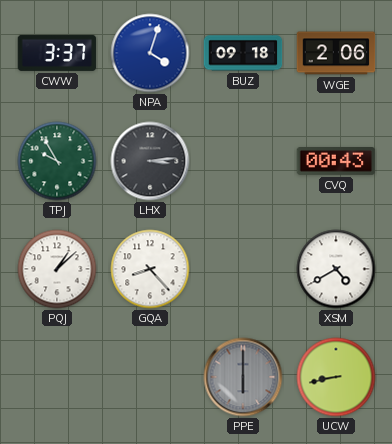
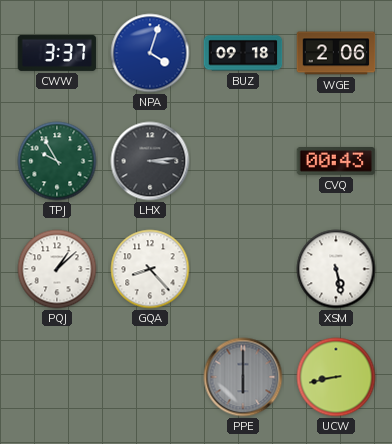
XSM: 4:40 -> 5:28
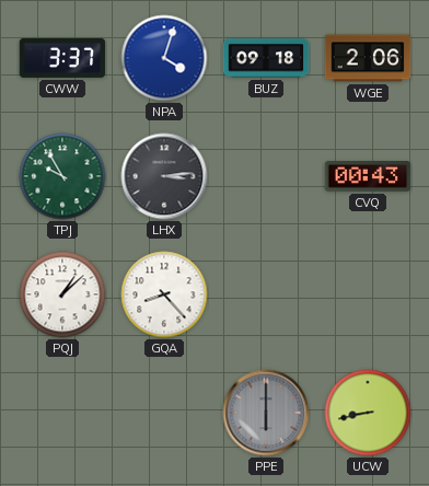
XSM: 5:28 -> none
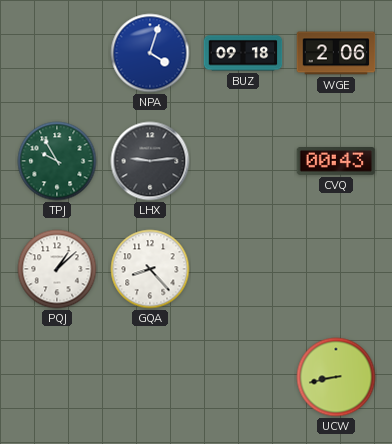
CWW: 3:37 -> none
LHX: 3:14 -> 9:14
PPE: 6:00 -> none
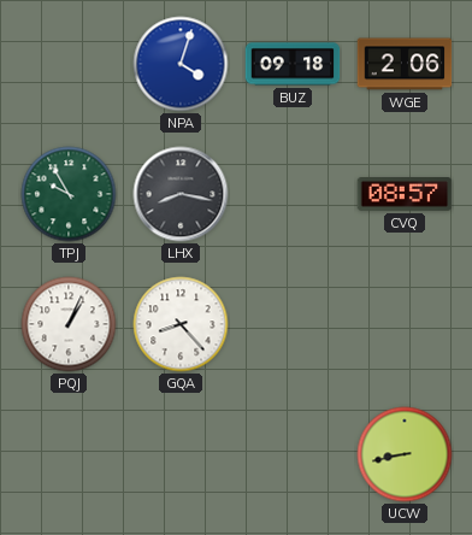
LHX: 9:14 -> 8:17
CVQ: 00:43 -> 08:57
PQJ: 1:08 -> 1:04
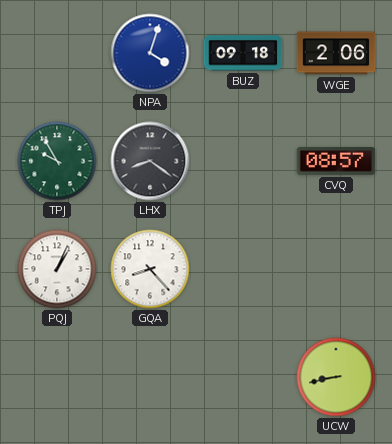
LHX: 8:17 -> 8:21
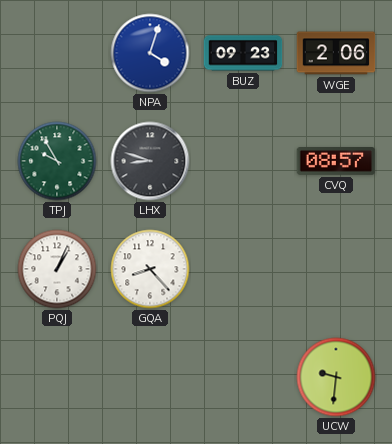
BUZ: 09:18 -> 09:23
LHX: 8:21 -> 8:48
UCW: 8:43 -> 9:31
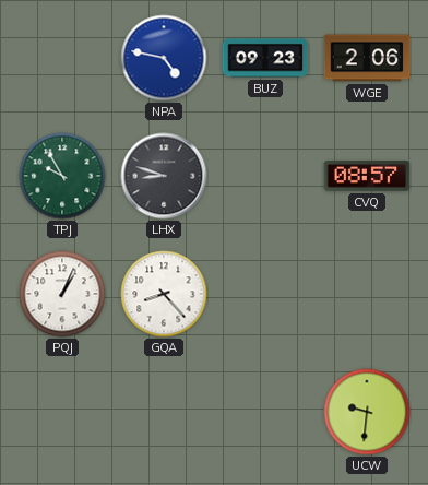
NPA: 4:03 -> 4:47
